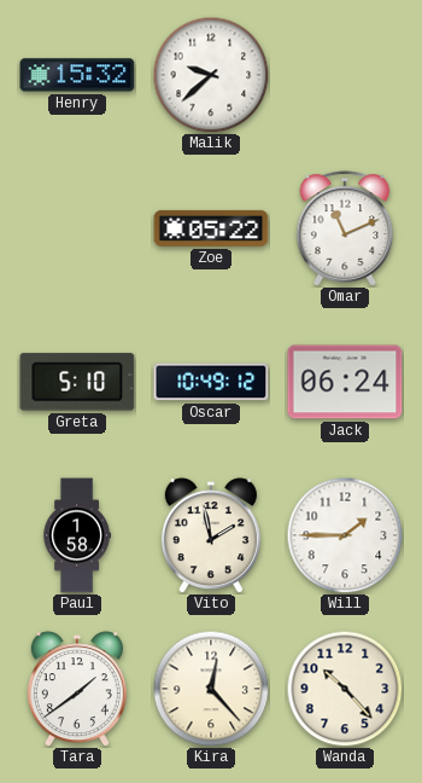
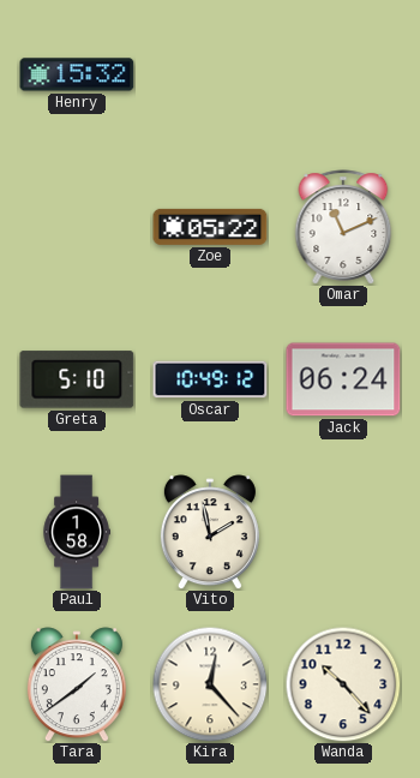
Malik: 9:38 -> none
Will: 1:45 -> none
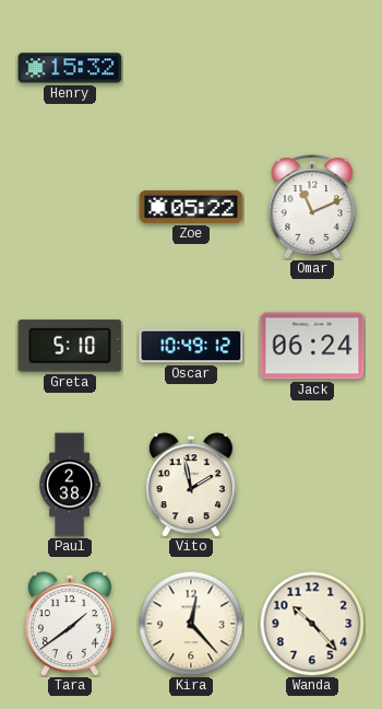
Paul: 1:58 -> 2:38
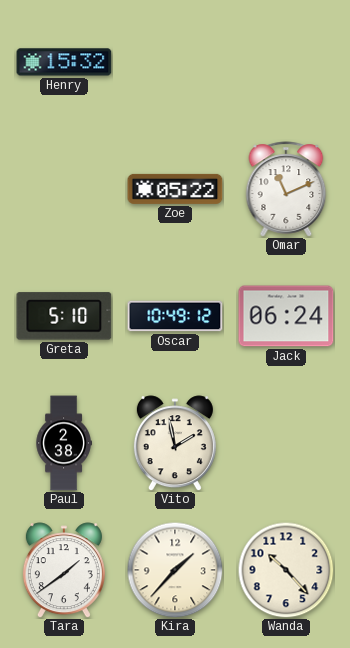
Kira: 12:23 -> 1:37
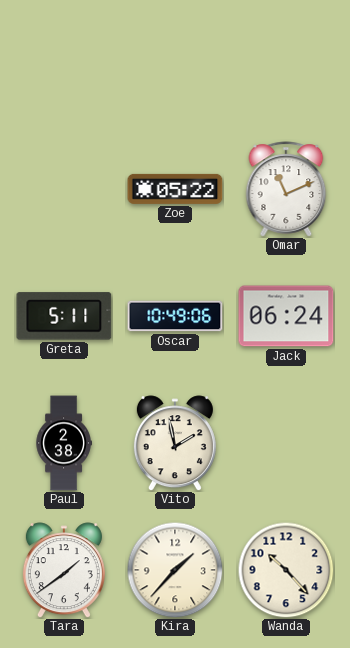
Henry: 15:32 -> none
Greta: 5:10 -> 5:11
Oscar: 10:49:12 -> 10:49:06
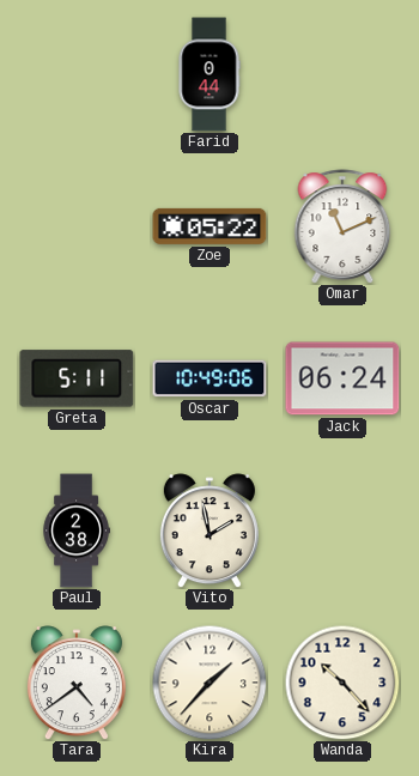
Farid: none -> 0:44
Tara: 1:39 -> 4:39
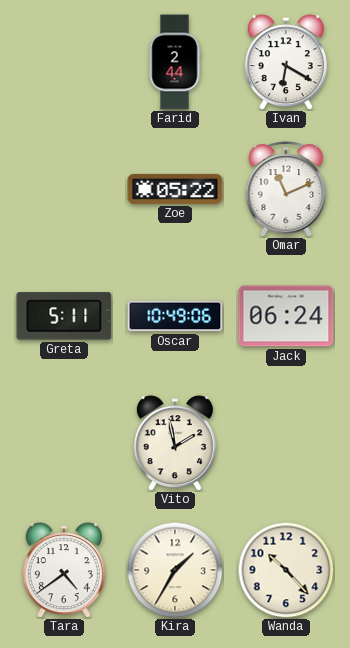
Farid: 0:44 -> 2:44
Ivan: none -> 6:20
Paul: 2:38 -> none
Kira: 1:37 -> 1:35
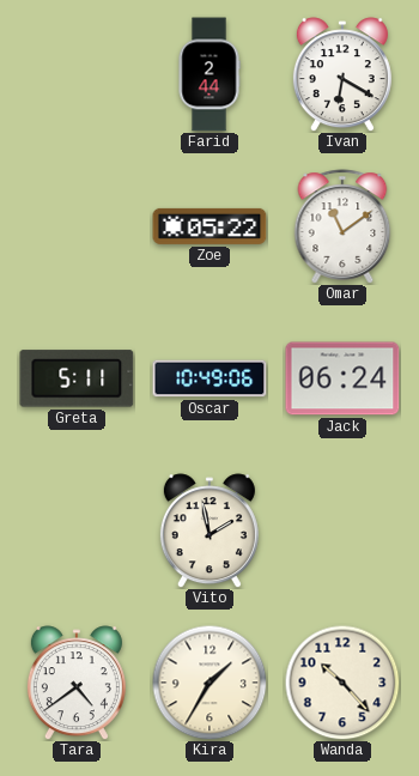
Omar: 11:11 -> 11:09
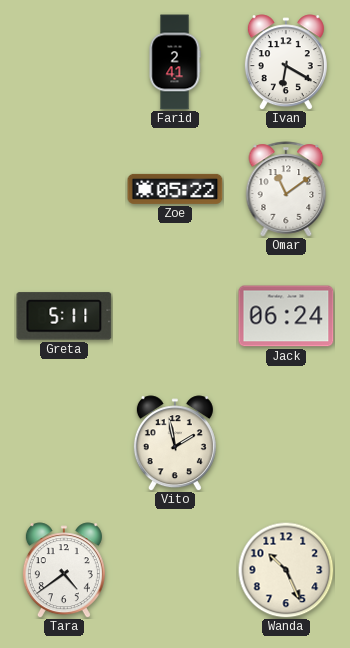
Farid: 2:44 -> 2:41
Oscar: 10:49 -> none
Kira: 1:35 -> none
Wanda: 10:23 -> 10:26
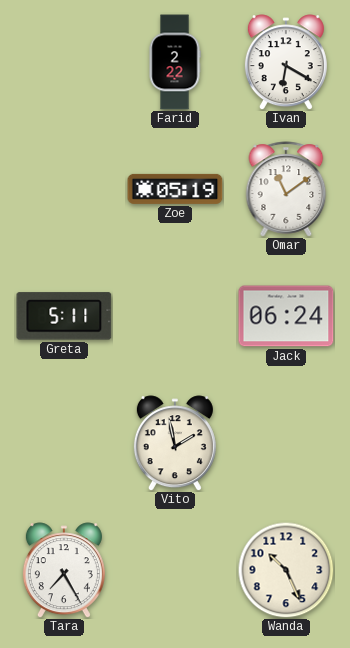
Farid: 2:41 -> 2:22
Zoe: 05:22 -> 05:19
Tara: 4:39 -> 7:25
